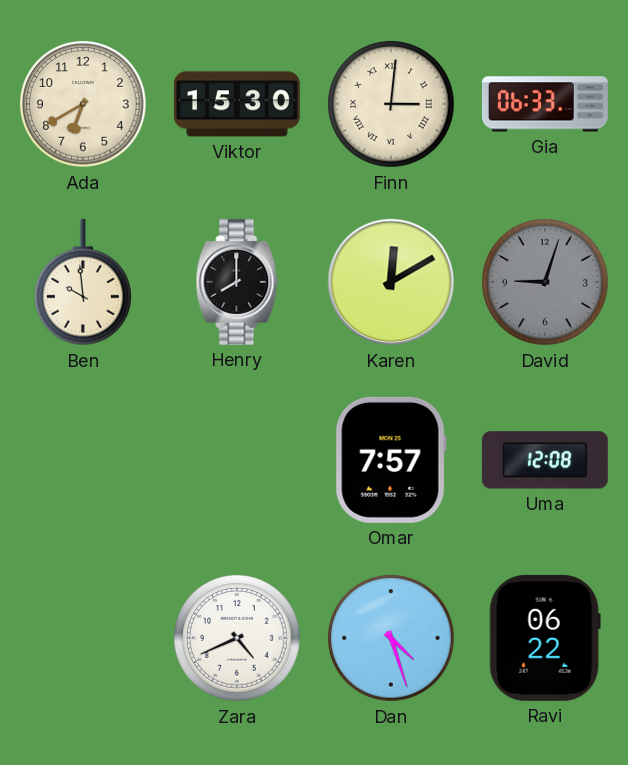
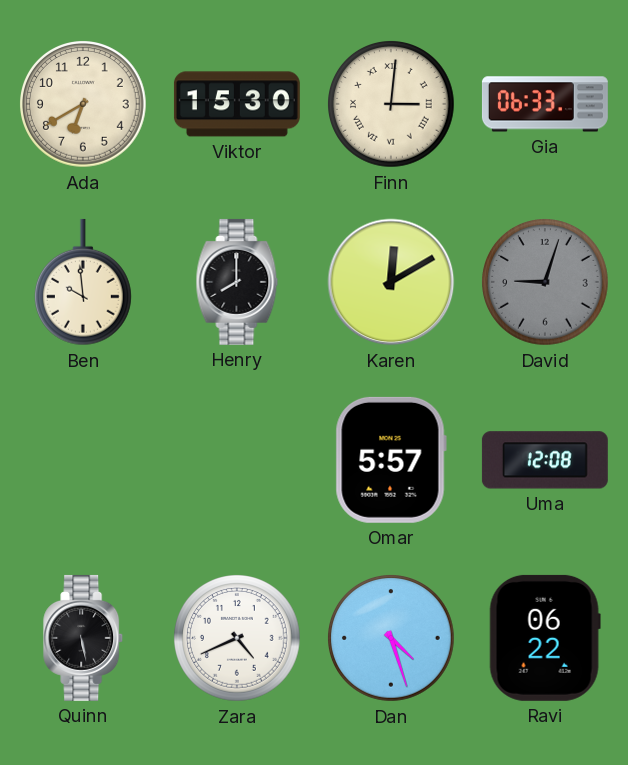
Omar: 7:57 -> 5:57
Quinn: none -> 5:28
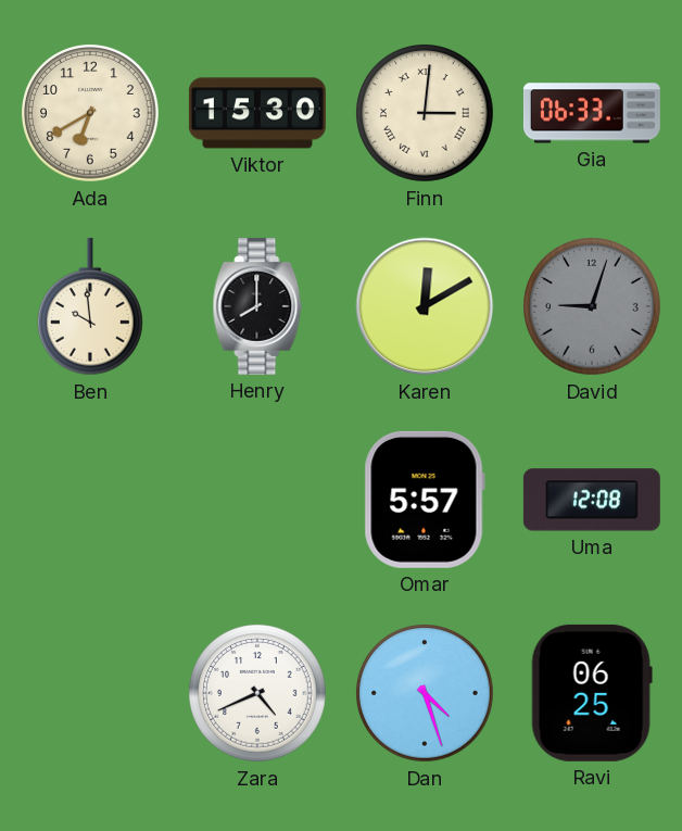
Quinn: 5:28 -> none
Ravi: 06:22 -> 06:25
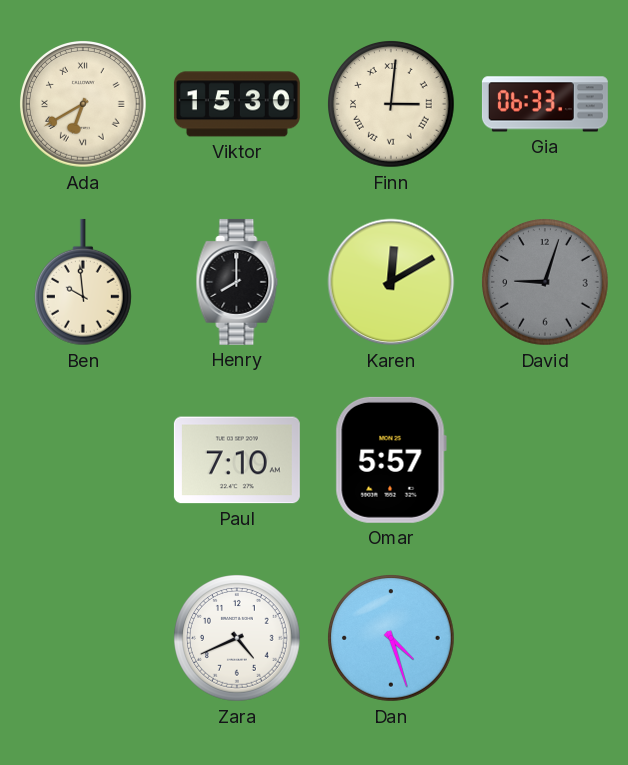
Ada numerals: Arabic -> Roman
Paul: none -> 7:10
Uma: 12:08 -> none
Ravi: 06:25 -> none
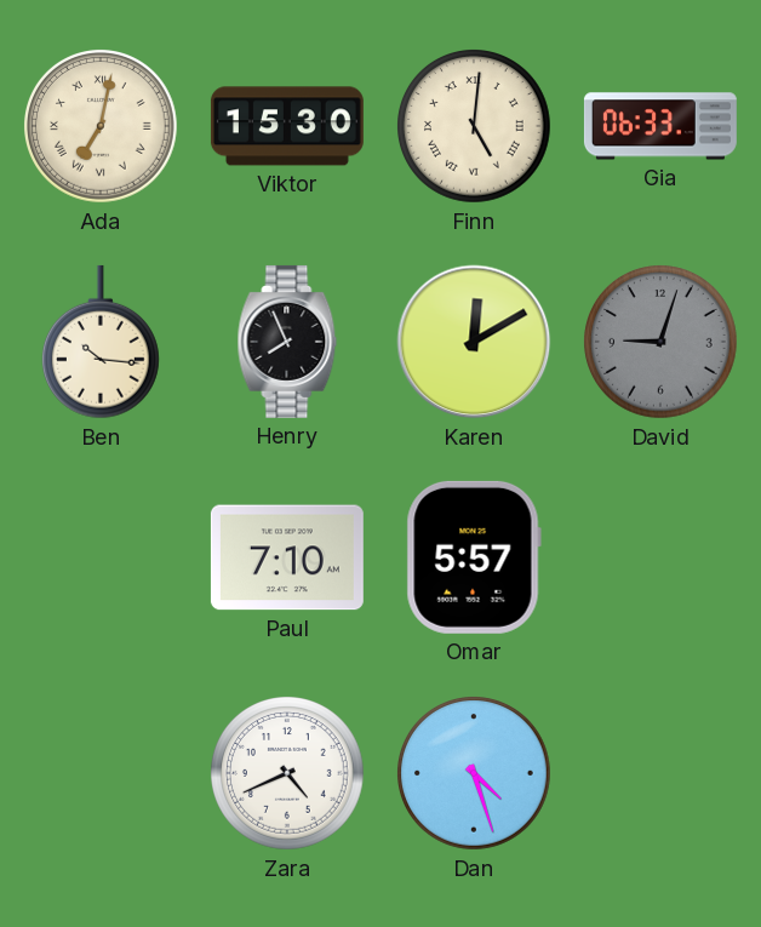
Ada: 6:40 -> 7:02
Finn: 3:01 -> 5:01
Ben: 9:59 -> 10:16
Henry: 8:00 -> 7:56
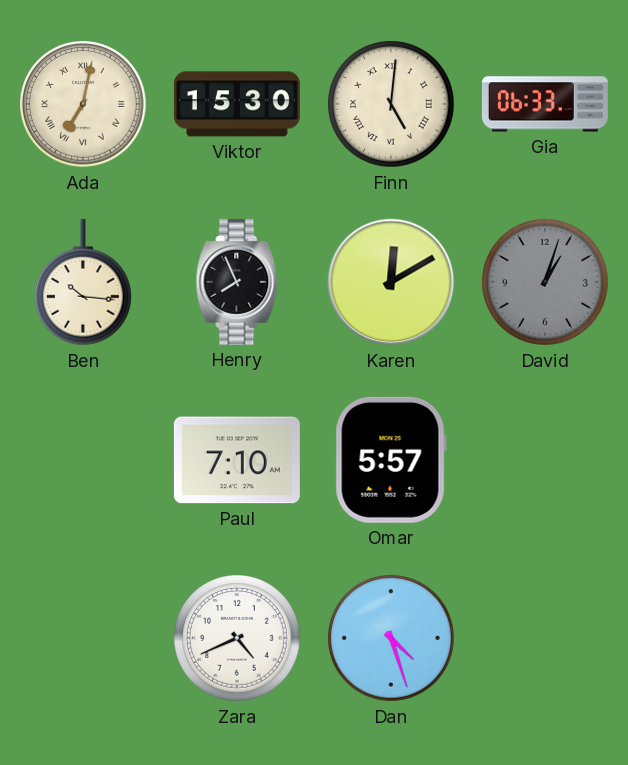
David: 9:03 -> 1:03
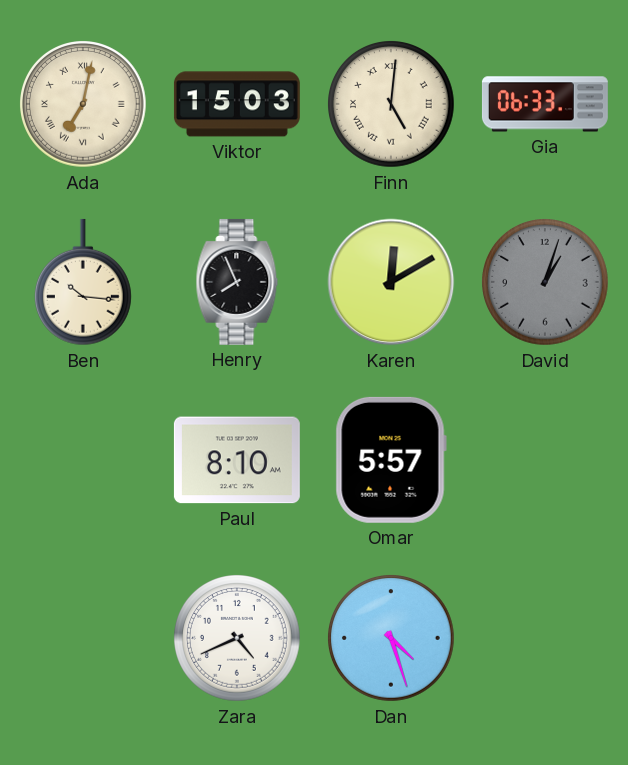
Viktor: 15:30 -> 15:03
Paul: 7:10 -> 8:10
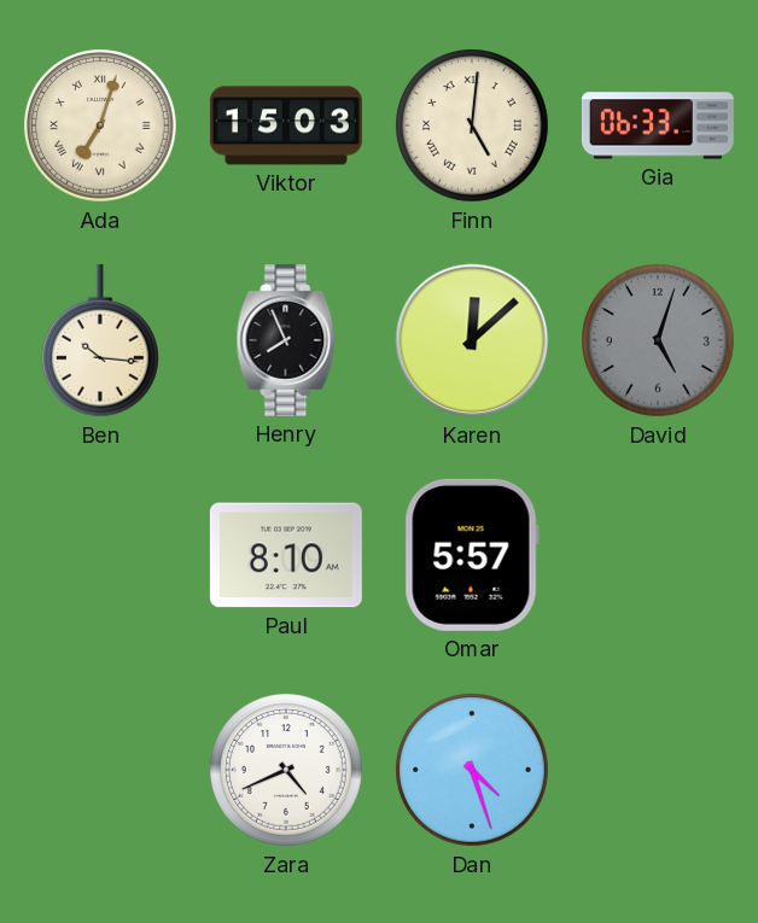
Ada: 7:02 -> 7:03
Karen: 12:10 -> 12:08
David: 1:03 -> 5:03
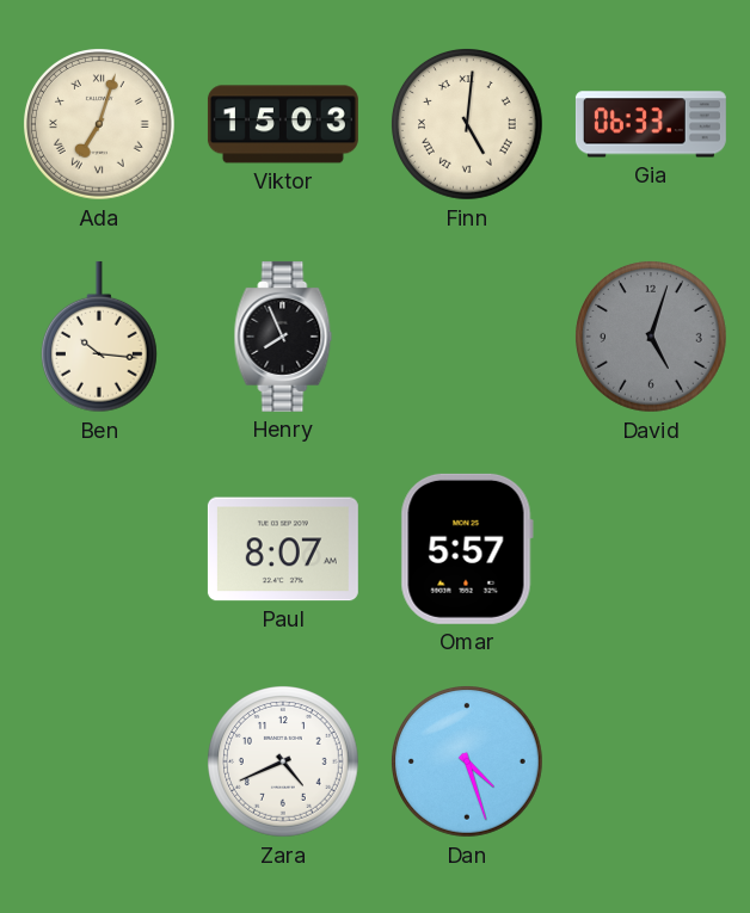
Karen: 12:08 -> none
Paul: 8:10 -> 8:07
